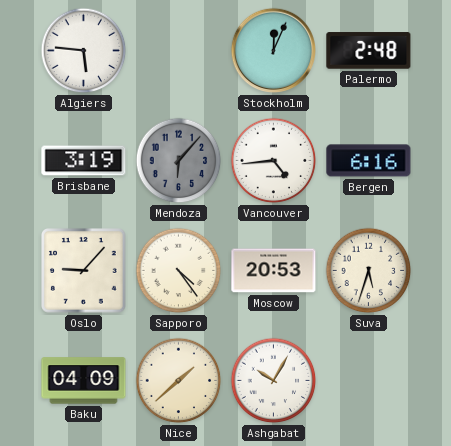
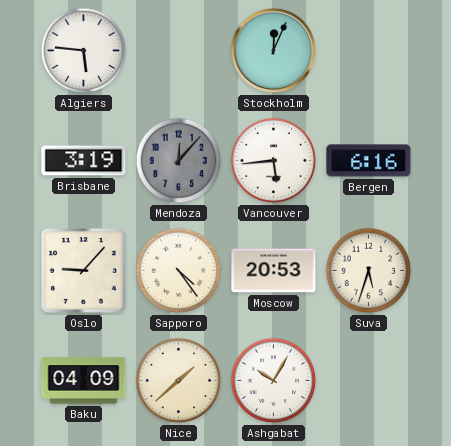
Palermo: 2:48 -> none
Mendoza: 6:07 -> 12:07
Vancouver: 4:44 -> 5:44
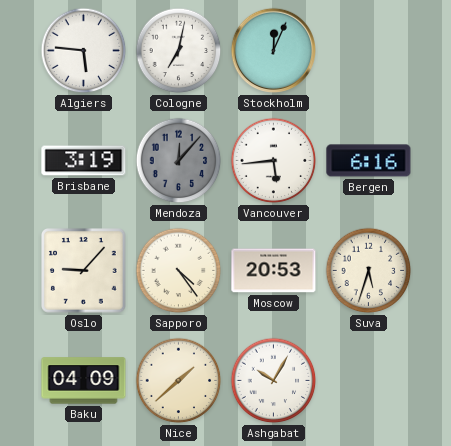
Cologne: none -> 7:02
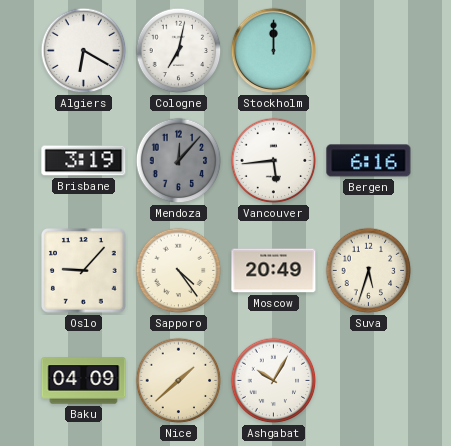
Algiers: 5:46 -> 6:20
Stockholm: 12:04 -> 12:00
Moscow: 20:53 -> 20:49
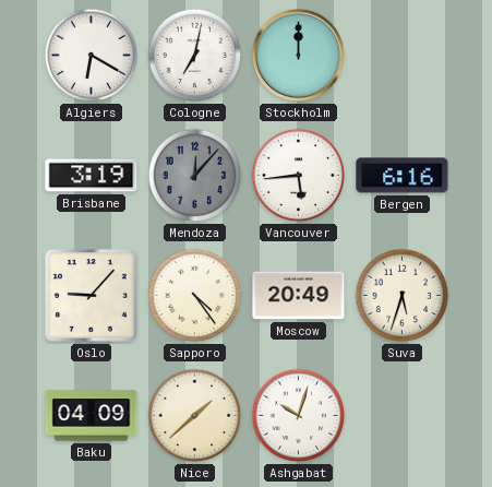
Ashgabat: 10:05 -> 10:03
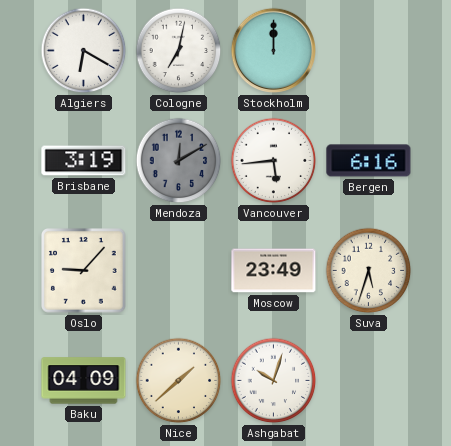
Mendoza: 12:07 -> 12:10
Sapporo: 4:24 -> none
Moscow: 20:49 -> 23:49
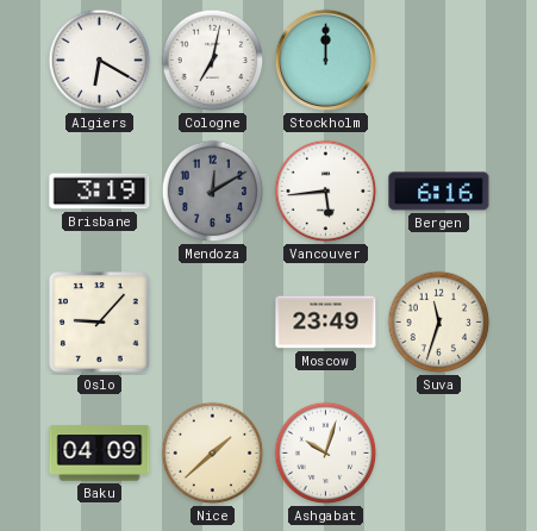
Suva: 5:33 -> 11:33
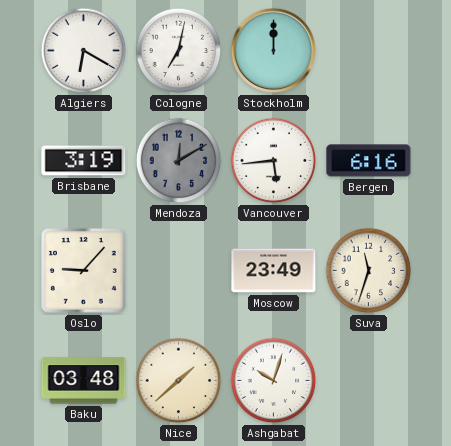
Baku: 04:09 -> 03:48
